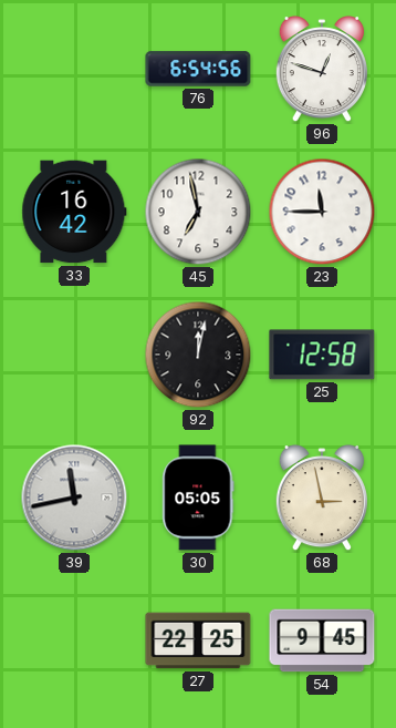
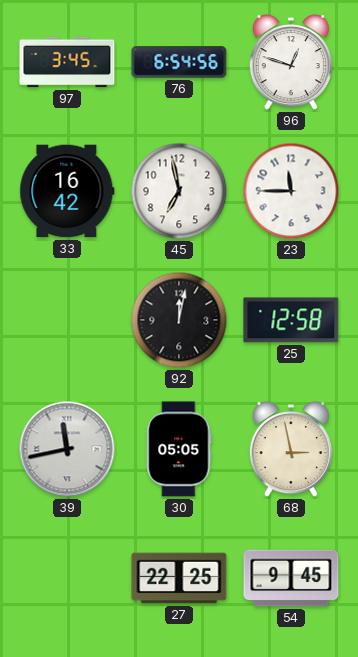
97: none -> 3:45
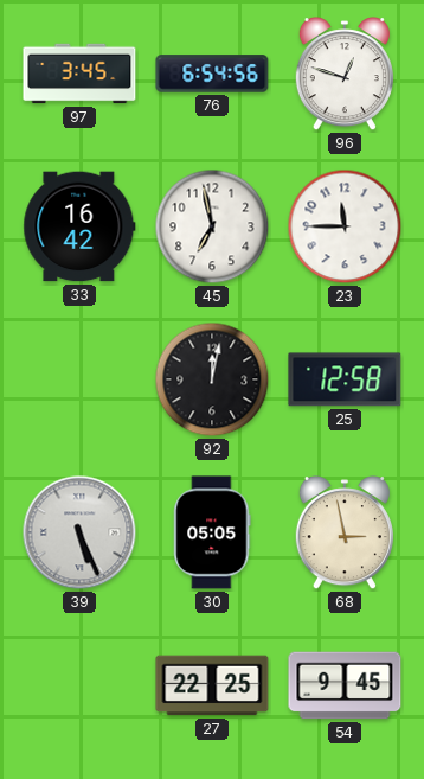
39: 11:43 -> 5:26
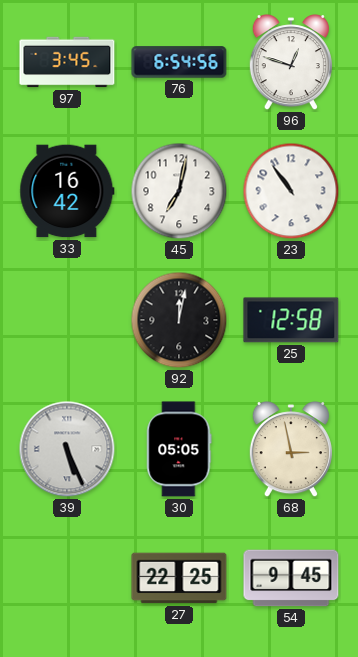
45: 6:58 -> 7:02
23: 11:45 -> 10:54
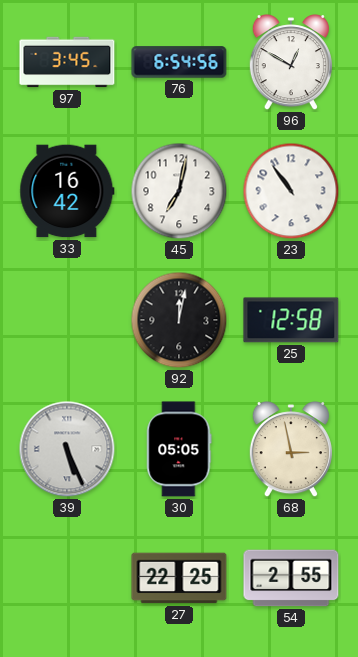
96: 12:48 -> 12:50
54: 9:45 -> 2:55
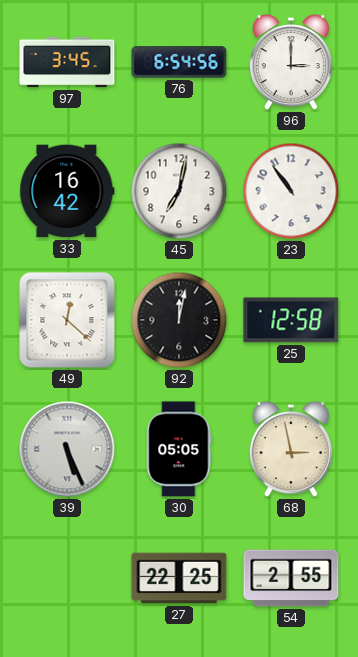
96: 12:50 -> 3:00
49: none -> 12:22
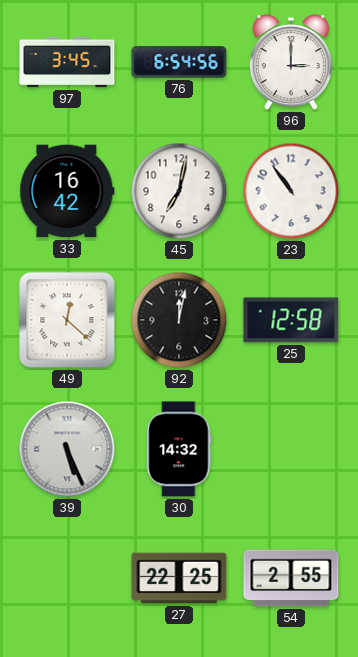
30: 05:05 -> 14:32
68: 2:58 -> none
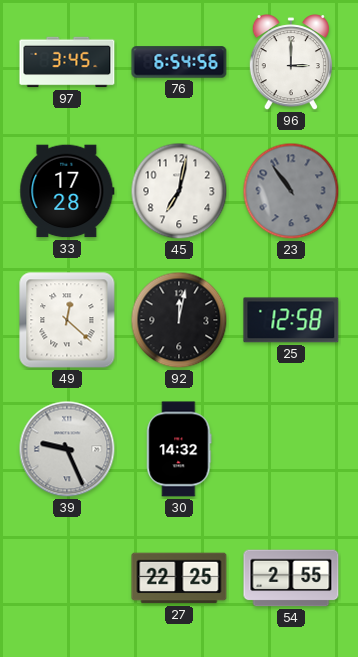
33: 16:42 -> 17:28
23 dial: white -> grey
39: 5:26 -> 9:26
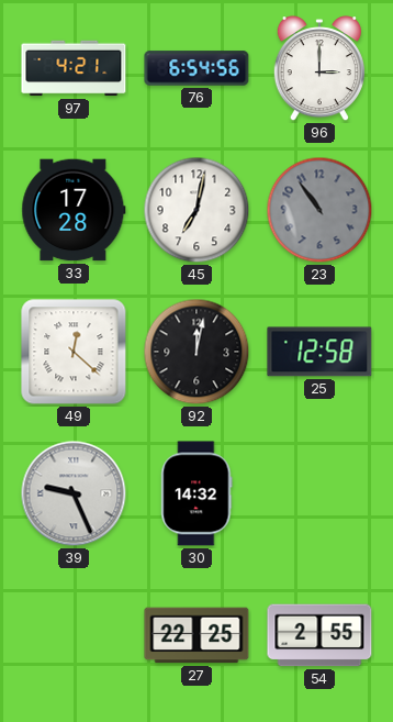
97: 3:45 -> 4:21
